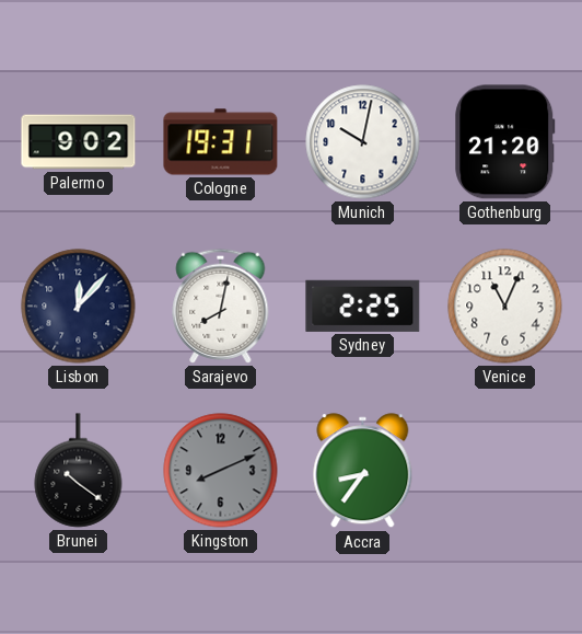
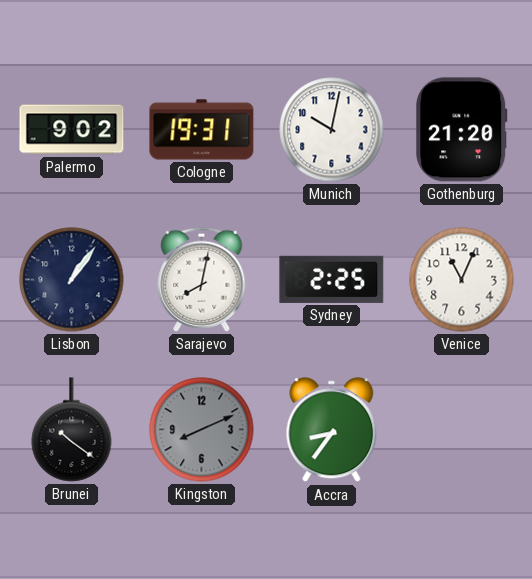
Lisbon: 12:07 -> 1:06
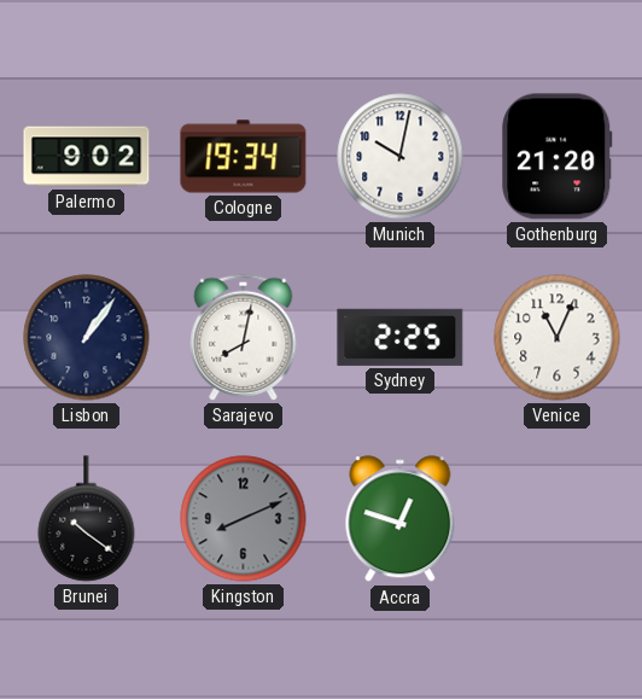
Cologne: 19:31 -> 19:34
Accra: 8:36 -> 12:48
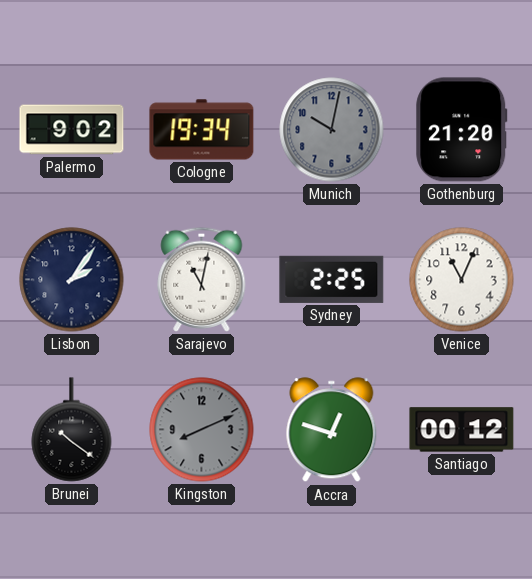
Munich dial: white -> grey
Lisbon: 1:06 -> 2:06
Sarajevo: 8:02 -> 11:02
Santiago: none -> 00:12
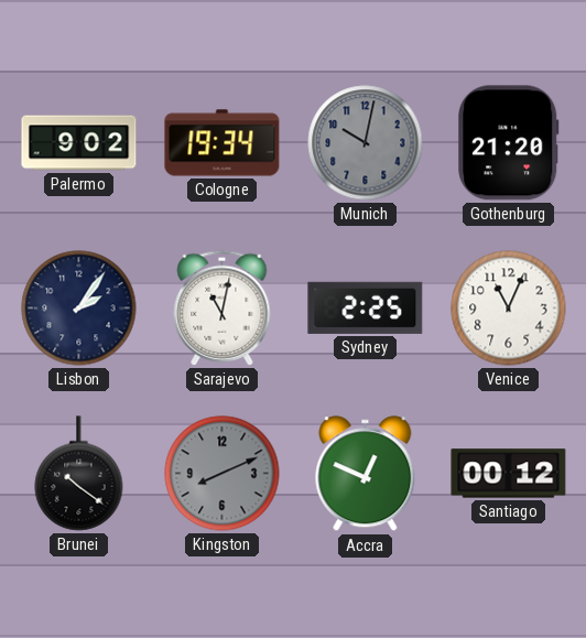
Accra: 12:48 -> 12:49
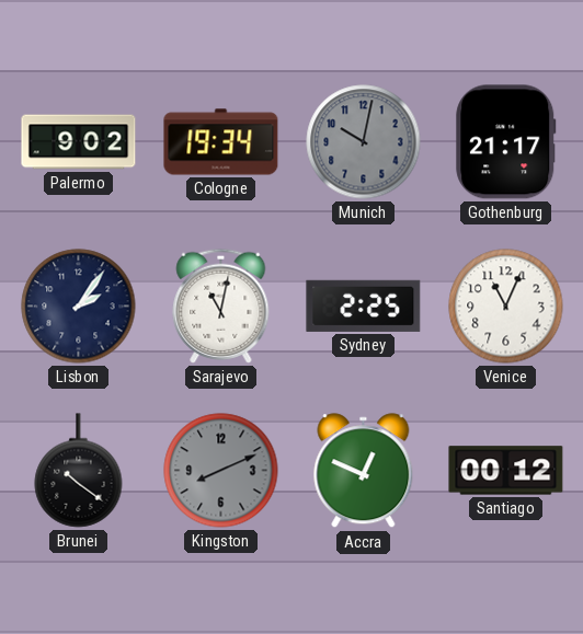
Gothenburg: 21:20 -> 21:17
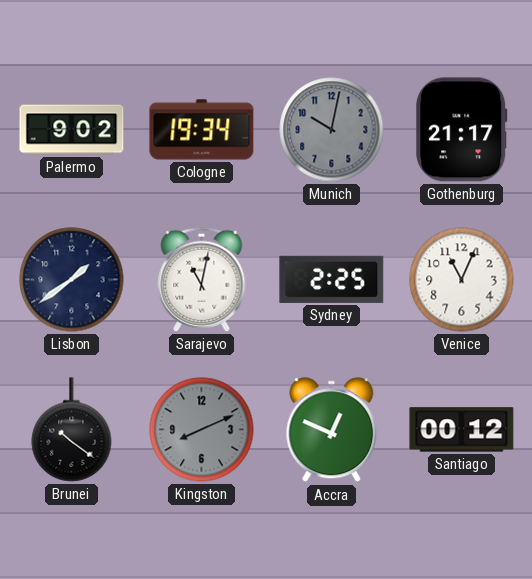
Lisbon: 2:06 -> 1:39
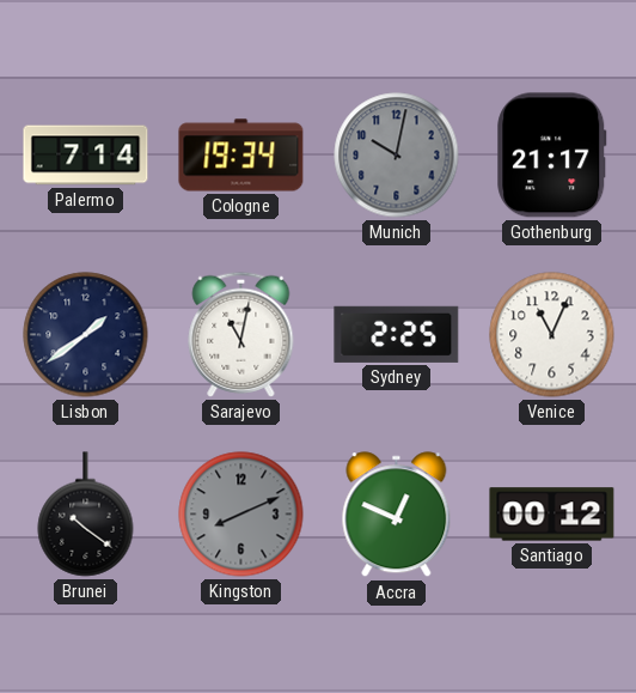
Palermo: 9:02 -> 7:14
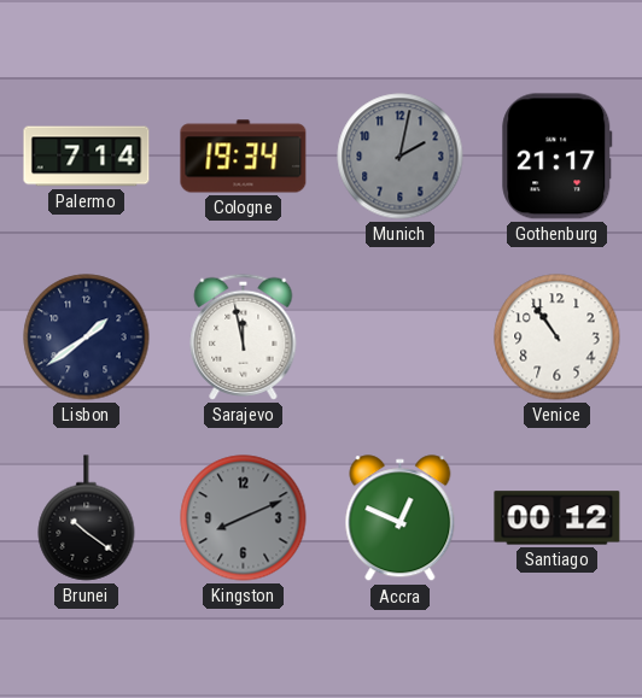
Munich: 10:02 -> 2:02
Sarajevo: 11:02 -> 11:58
Sydney: 2:25 -> none
Venice: 11:04 -> 10:54
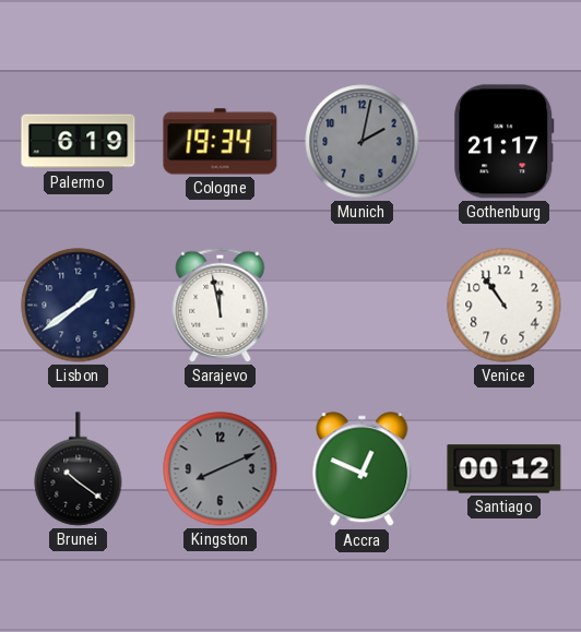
Palermo: 7:14 -> 6:19
